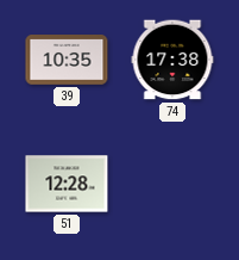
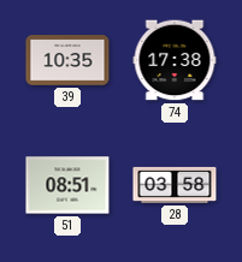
51: 12:28 -> 08:51
28: none -> 03:58
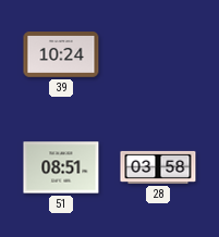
39: 10:35 -> 10:24
74: 17:38 -> none
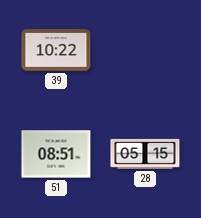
39: 10:24 -> 10:22
28: 03:58 -> 05:15
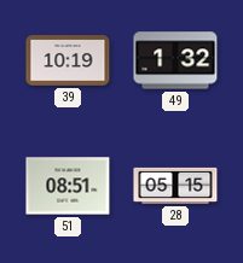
39: 10:22 -> 10:19
49: none -> 1:32
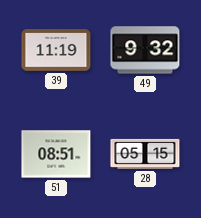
39: 10:19 -> 11:19
49: 1:32 -> 9:32
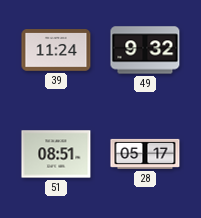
39: 11:19 -> 11:24
28: 05:15 -> 05:17
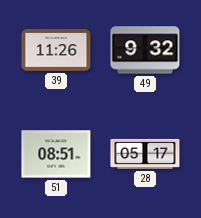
39: 11:24 -> 11:26
